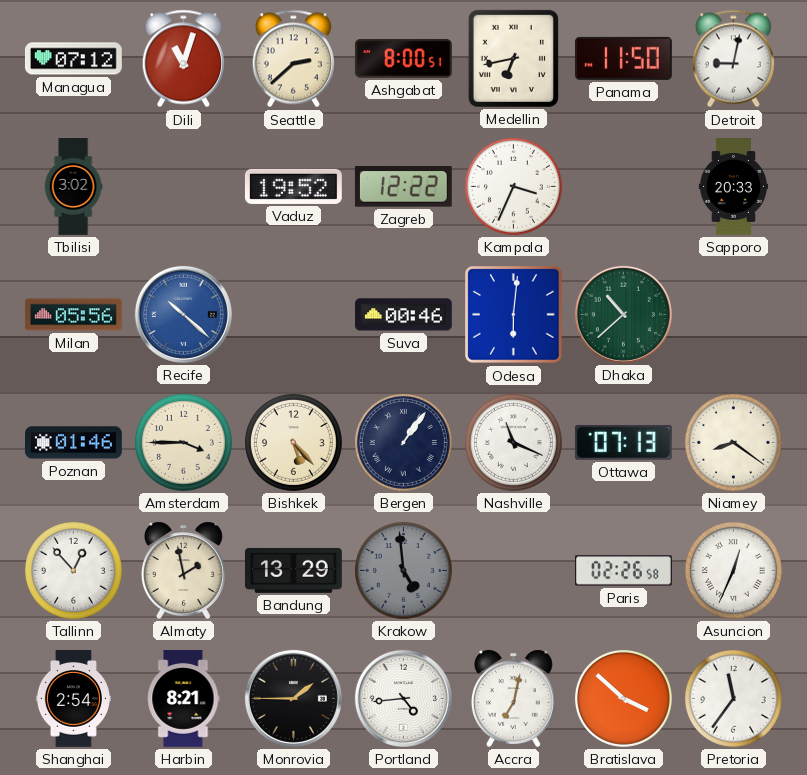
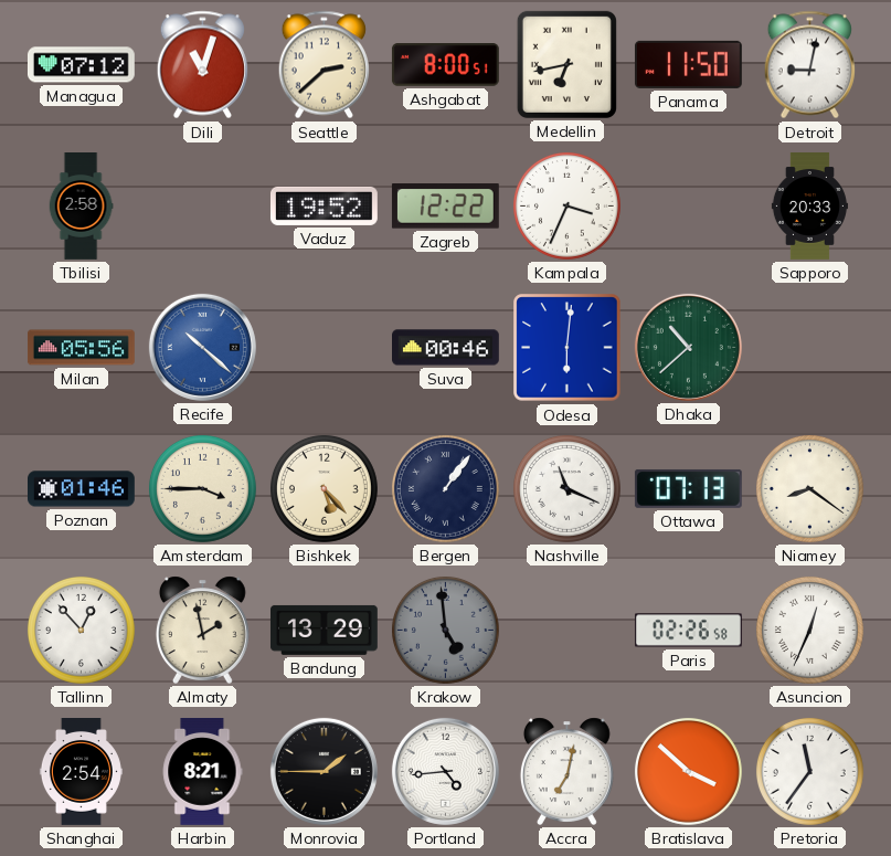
Tbilisi: 3:02 -> 2:58
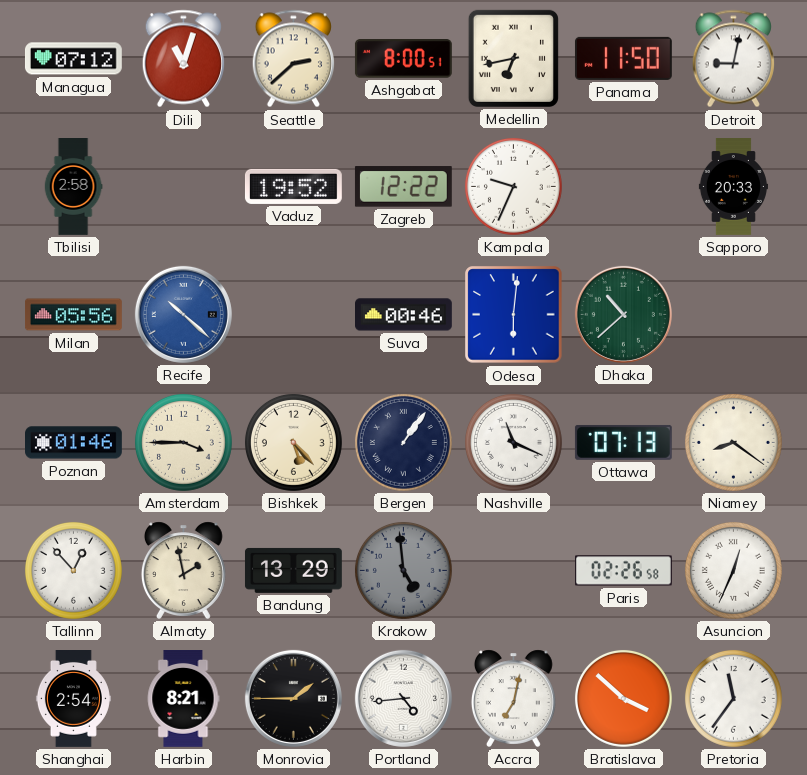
Kampala: 3:34 -> 9:34
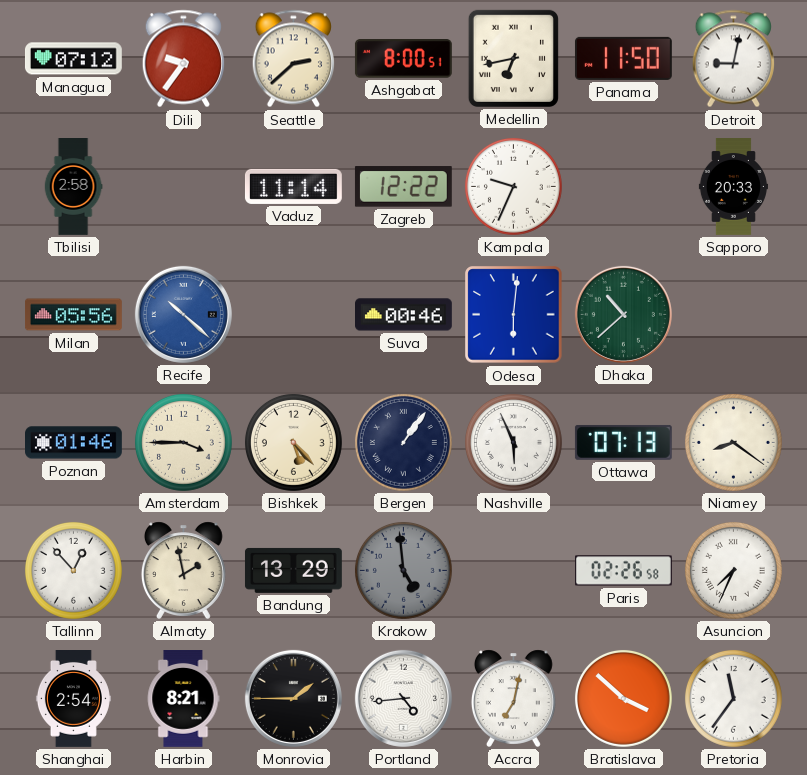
Dili: 11:03 -> 9:36
Vaduz: 19:52 -> 11:14
Nashville: 11:19 -> 5:56
Asuncion: 12:34 -> 7:34
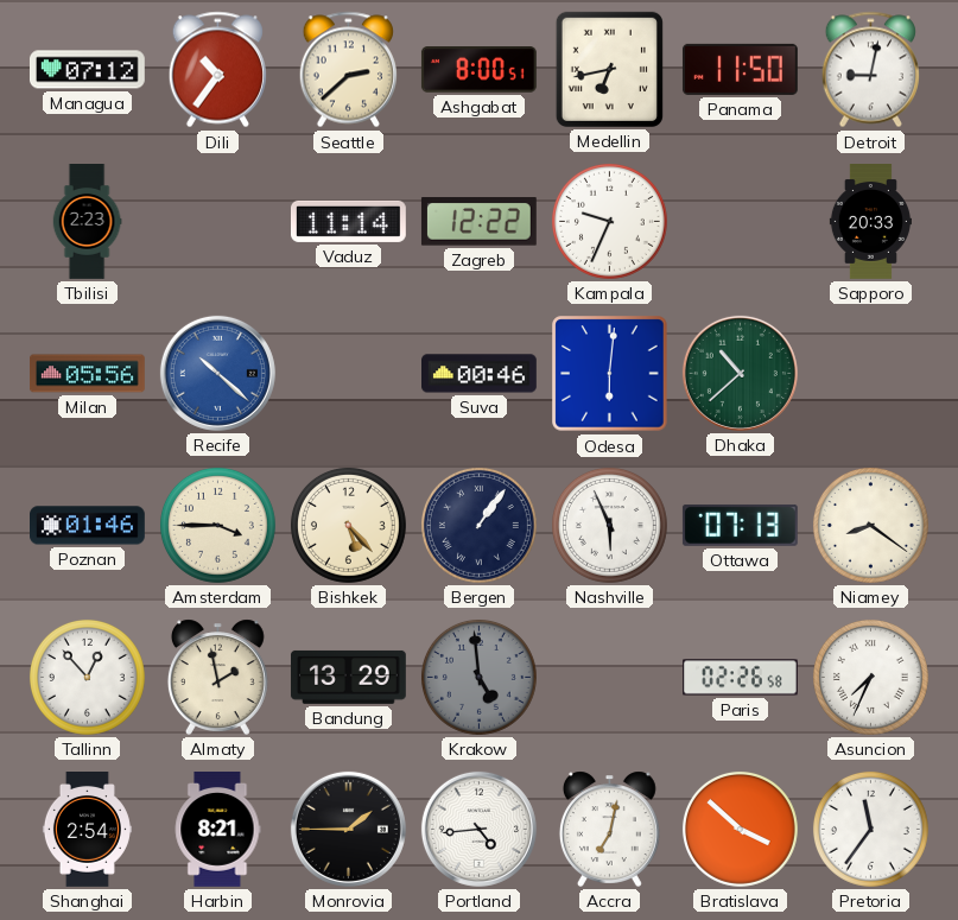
Dili: 9:36 -> 10:36
Tbilisi: 2:58 -> 2:23
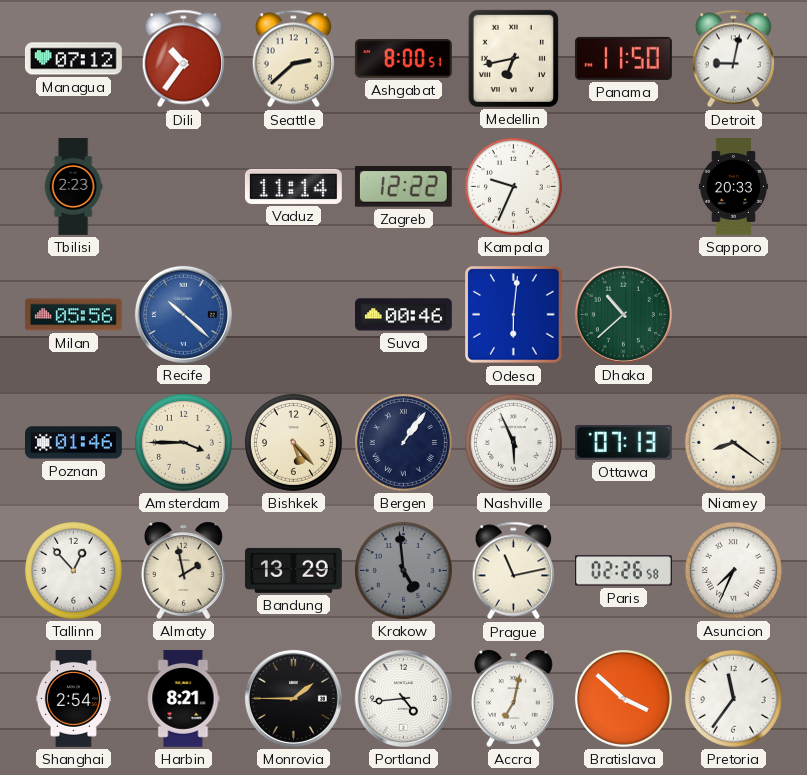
Prague: none -> 11:13
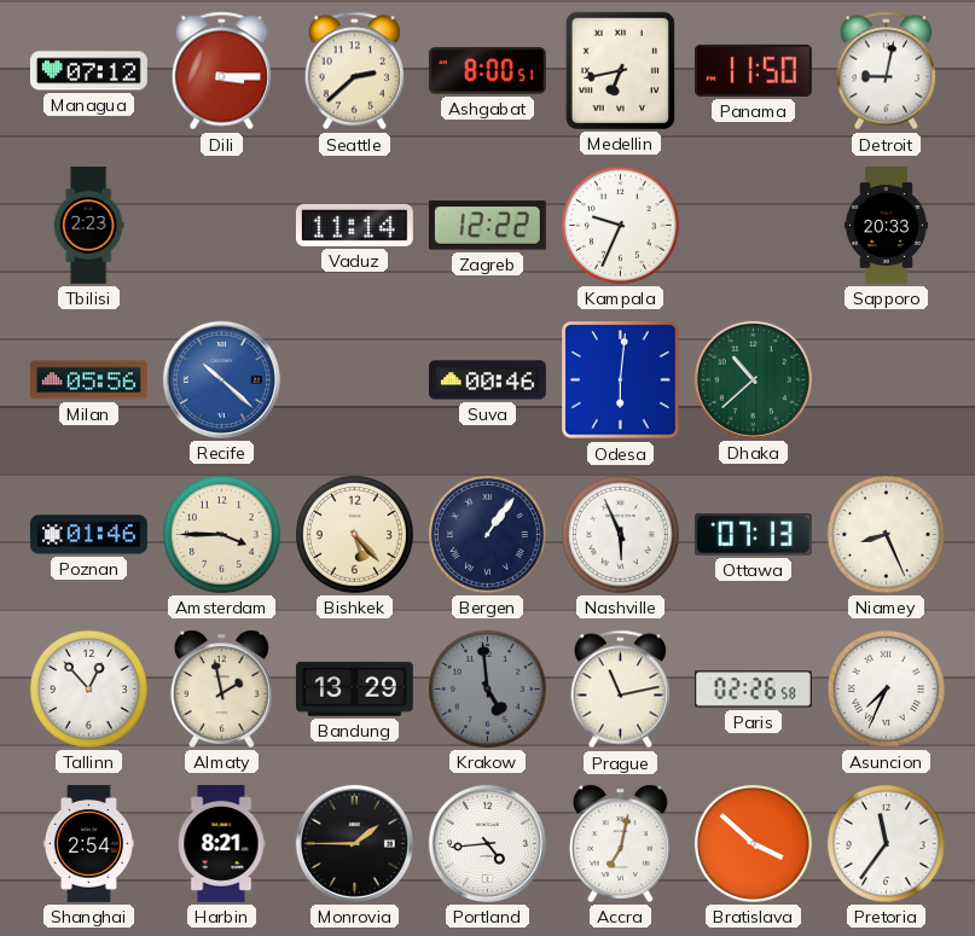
Dili: 10:36 -> 3:15
Niamey: 8:21 -> 8:26
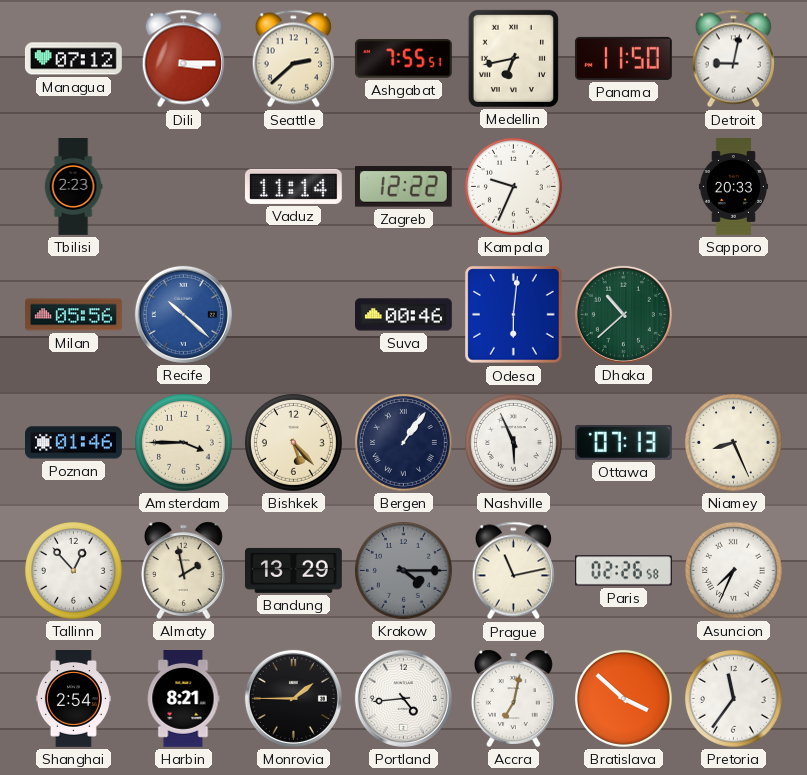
Ashgabat: 8:00 -> 7:55
Krakow: 4:59 -> 4:15
